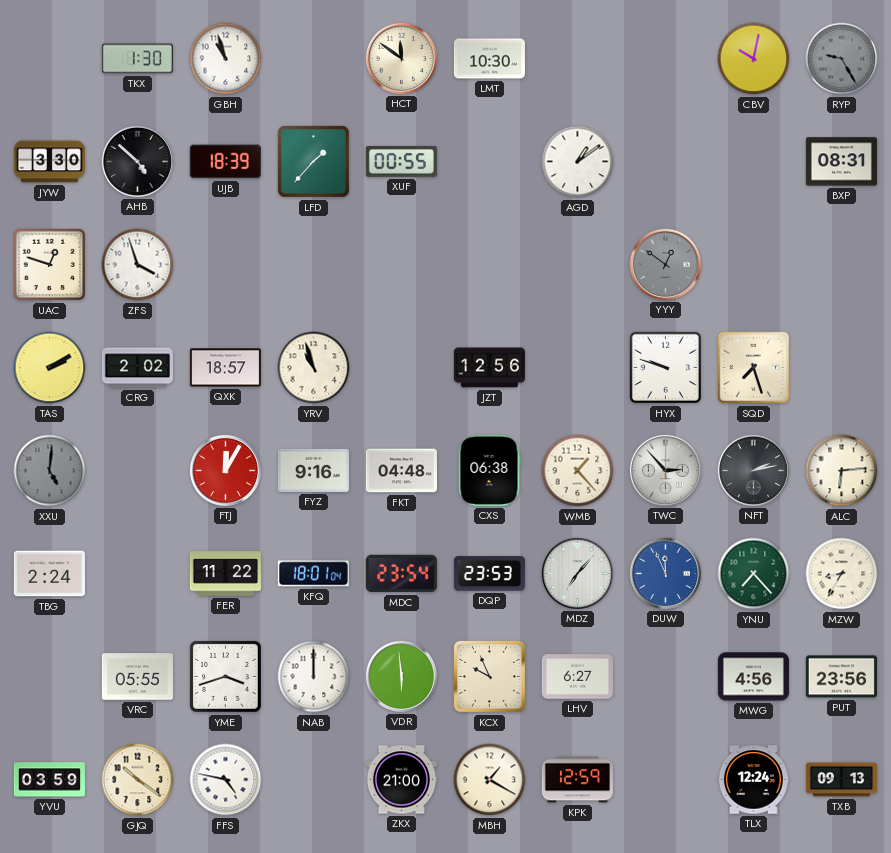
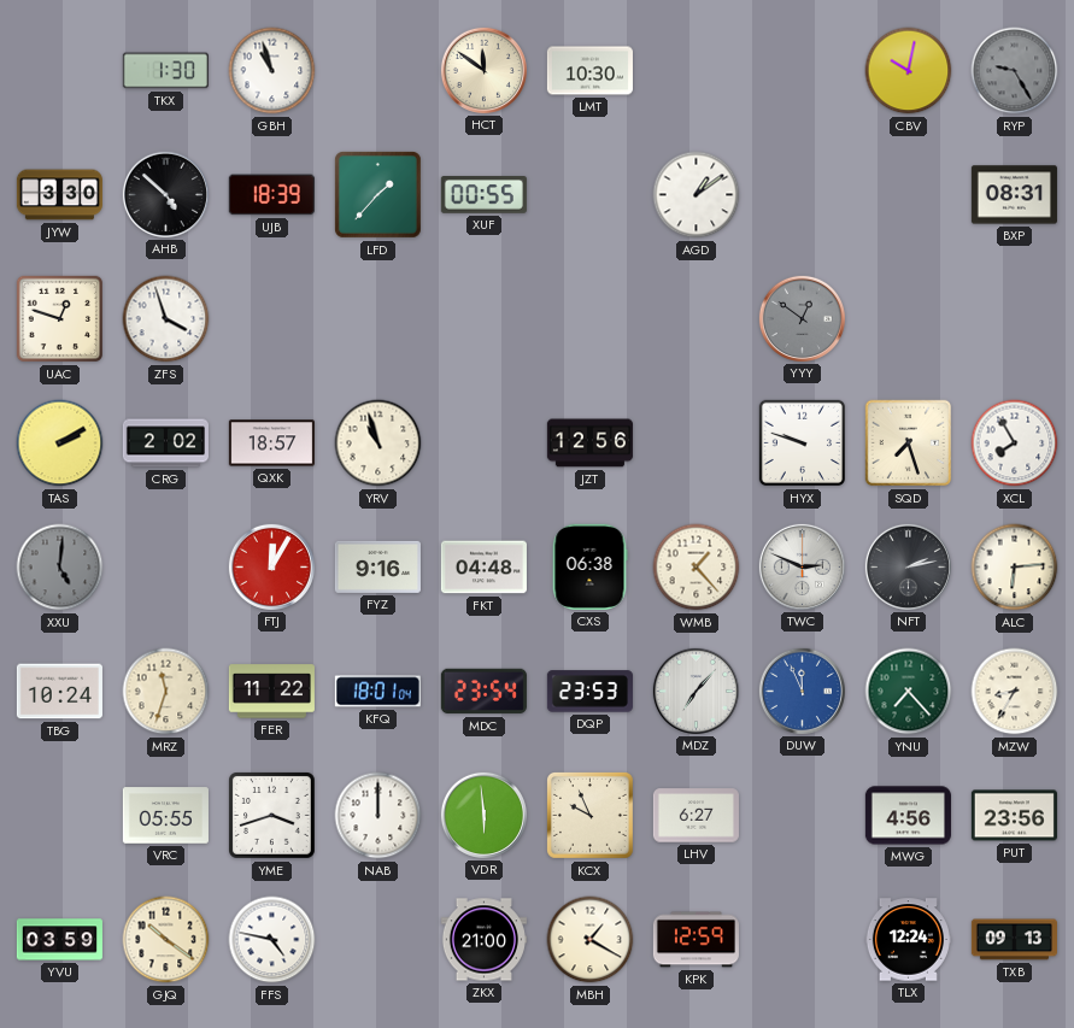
XCL: none -> 7:55
TWC: 2:53 -> 2:49
TBG: 2:24 -> 10:24
MRZ: none -> 11:33
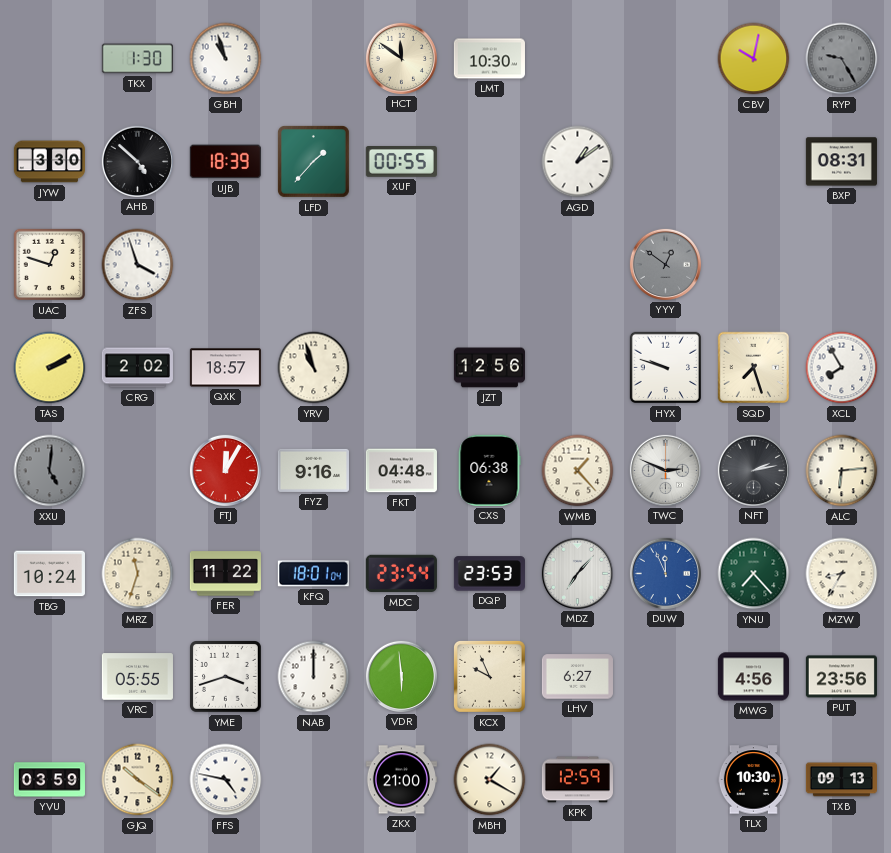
TLX: 12:24 -> 10:30
